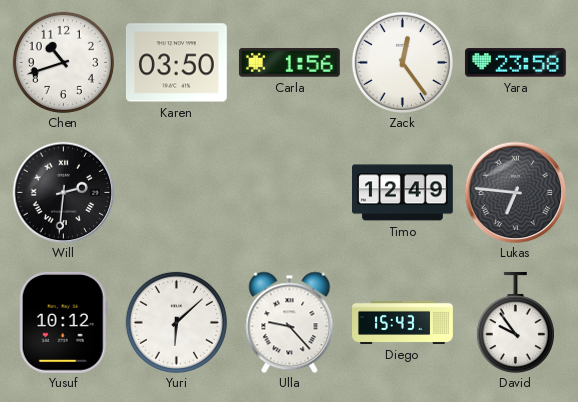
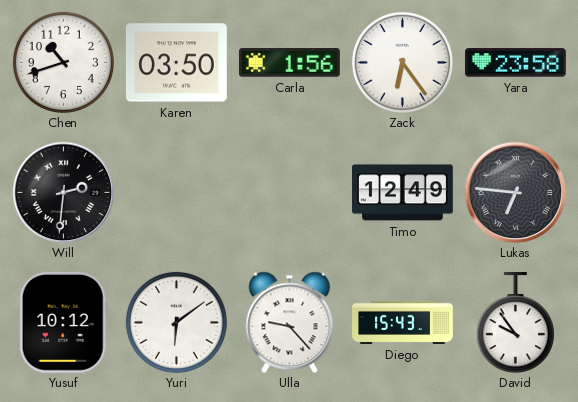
Zack: 12:24 -> 6:24
Yuri: 6:08 -> 6:09
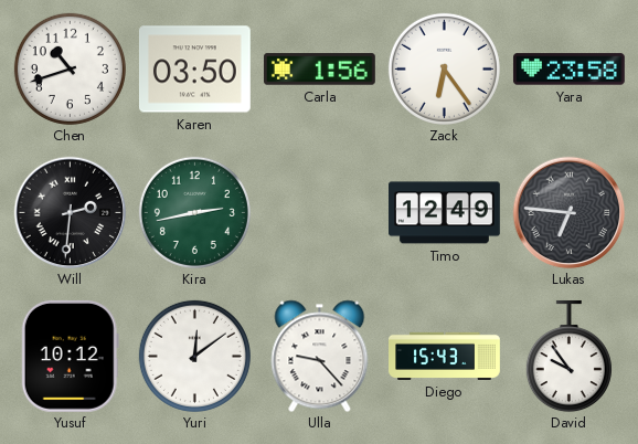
Kira: none -> 2:43
Yuri: 6:09 -> 12:09
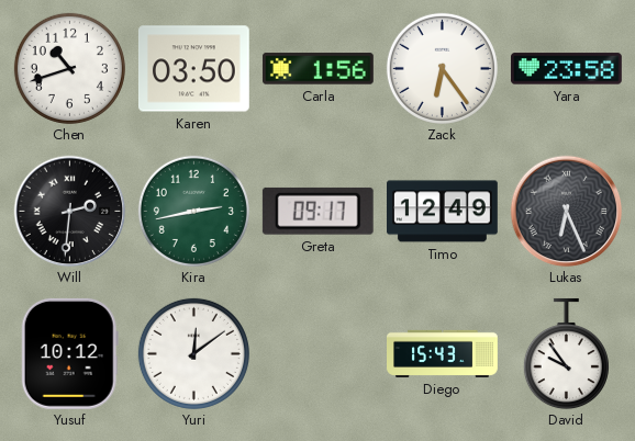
Greta: none -> 09:17
Lukas: 6:46 -> 6:26
Ulla: 9:23 -> none
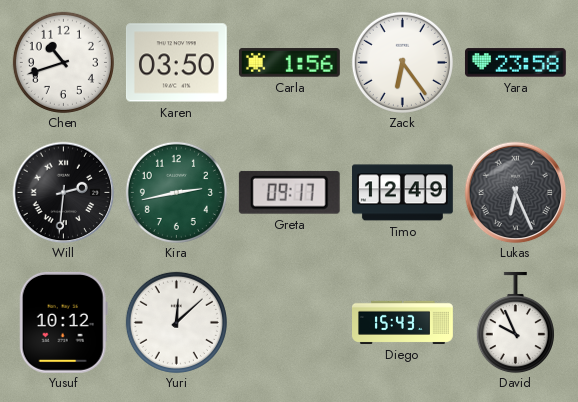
Yuri: 12:09 -> 12:08
David: 9:54 -> 9:56
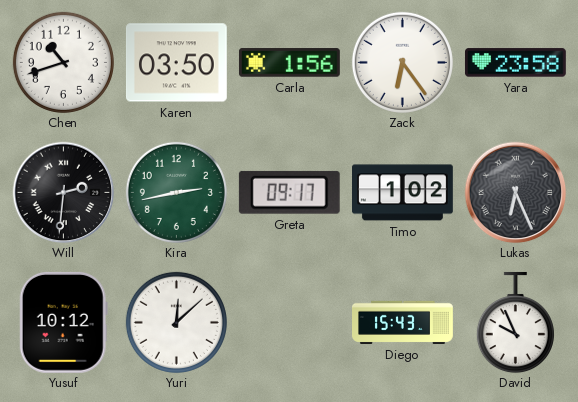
Timo: 12:49 -> 1:02
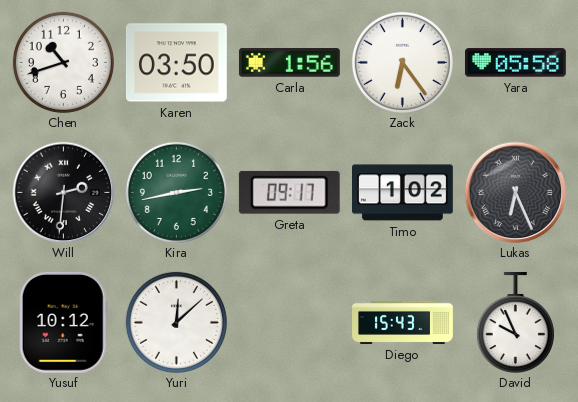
Yara: 23:58 -> 05:58
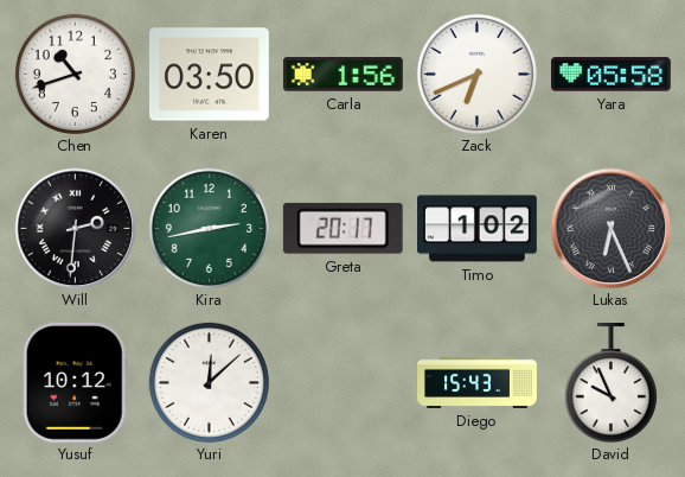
Zack: 6:24 -> 6:41
Greta: 09:17 -> 20:17
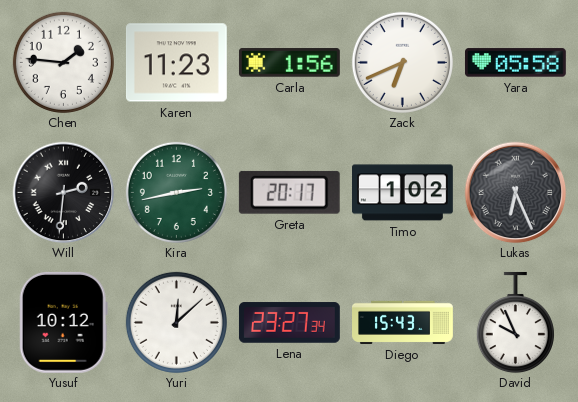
Chen: 10:42 -> 1:46
Karen: 03:50 -> 11:23
Lena: none -> 23:27
